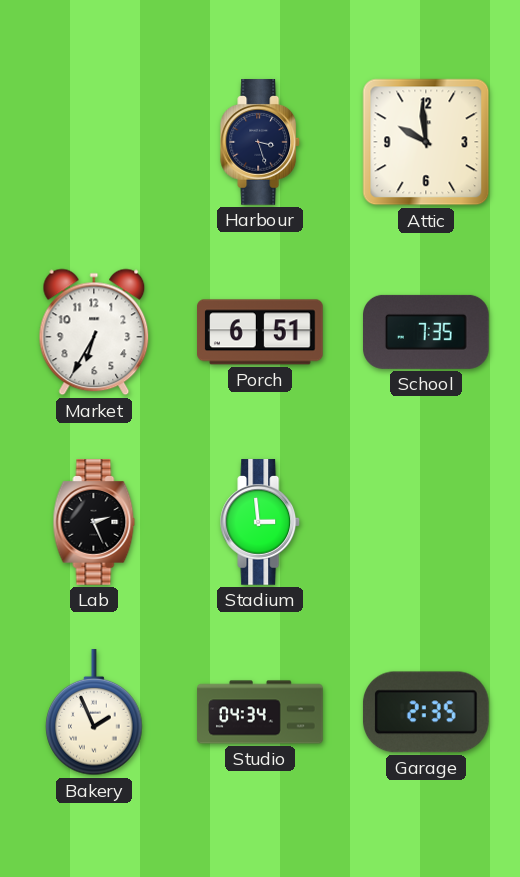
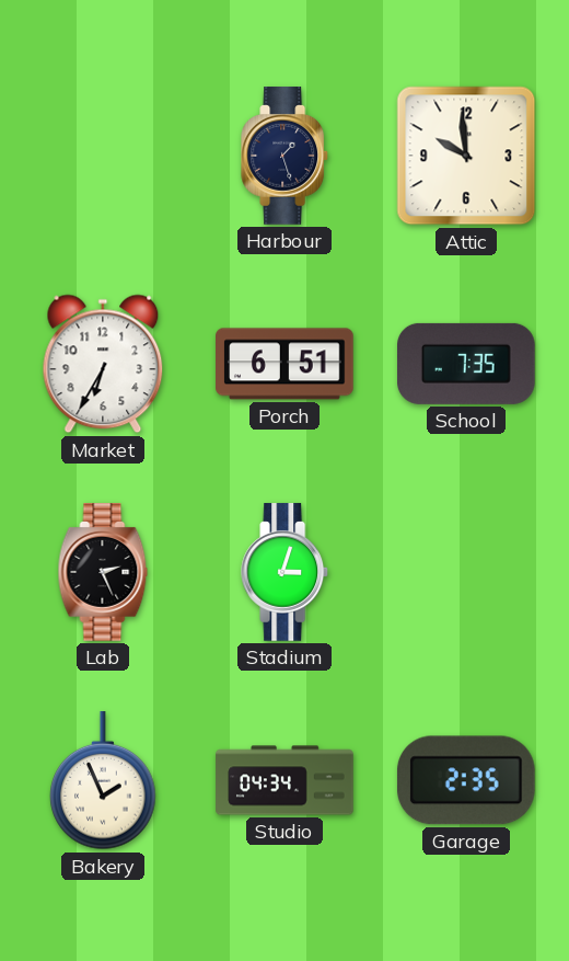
Harbour: 3:27 -> 1:27
Stadium: 2:59 -> 3:03
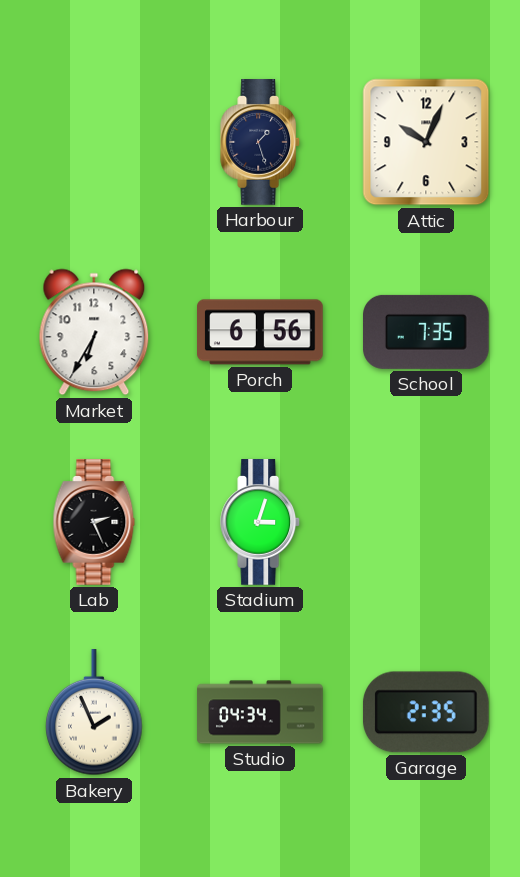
Attic: 9:59 -> 10:04
Porch: 6:51 -> 6:56
